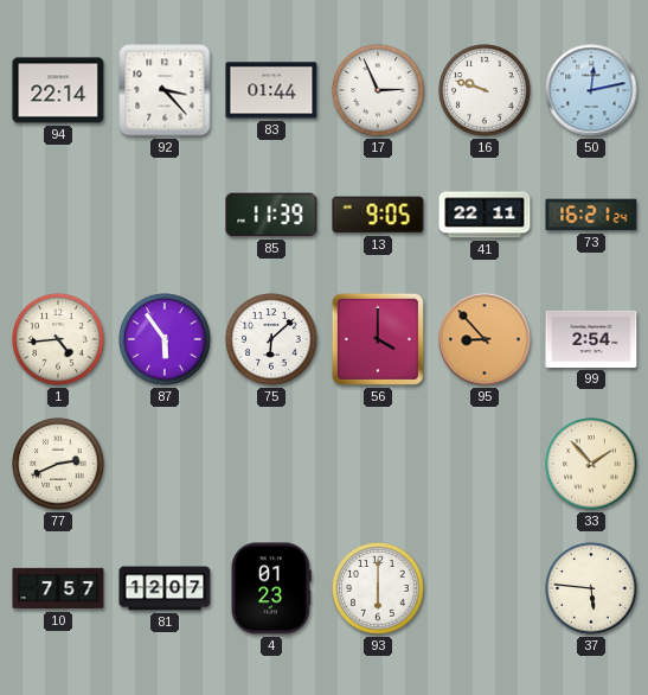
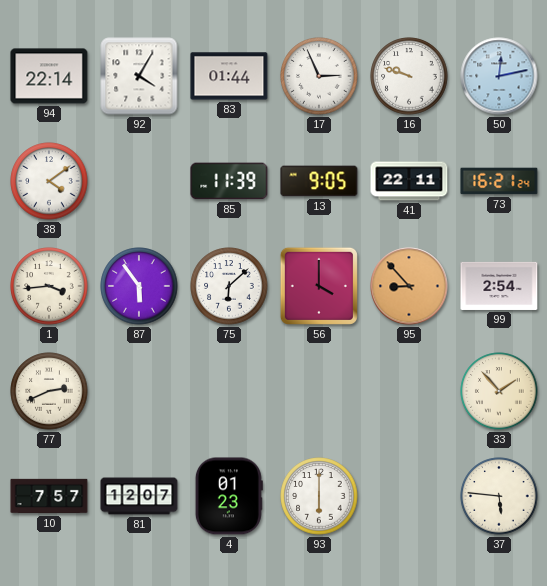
92: 3:23 -> 4:05
38: none -> 4:09
1: 4:44 -> 3:44
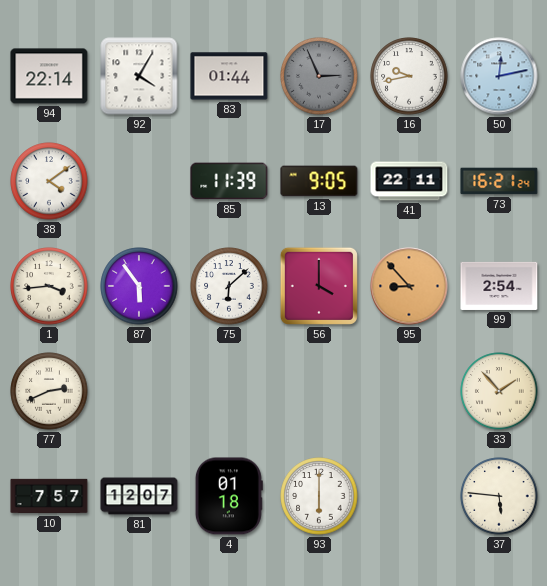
17 dial: white -> grey
16: 9:48 -> 9:43
4: 01:23 -> 01:18
